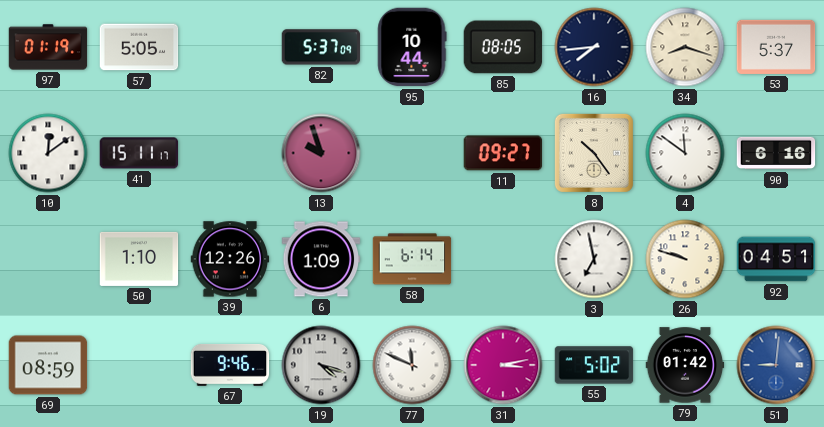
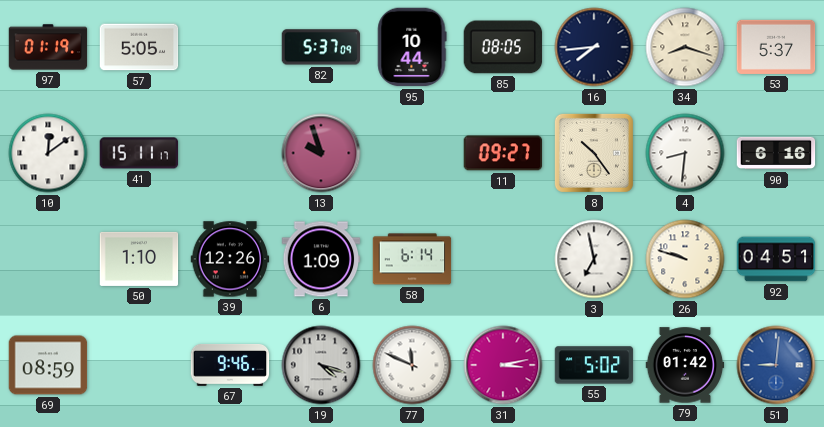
4: 11:51 -> 8:31
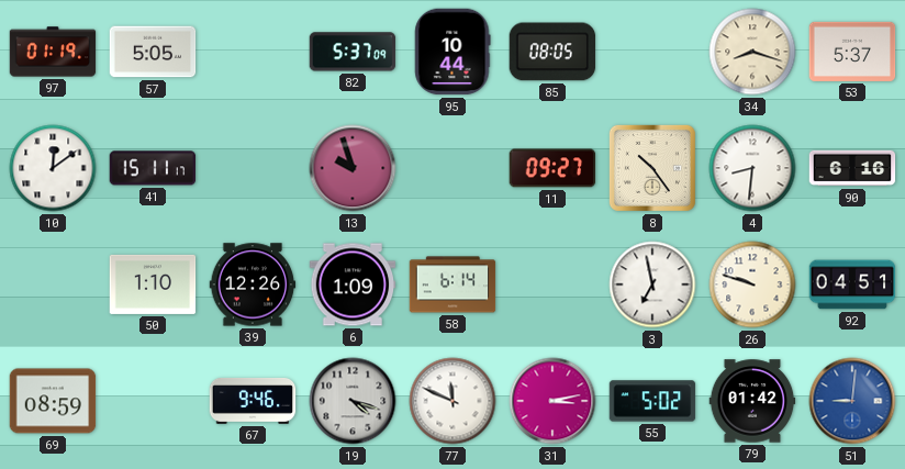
16: 7:44 -> none
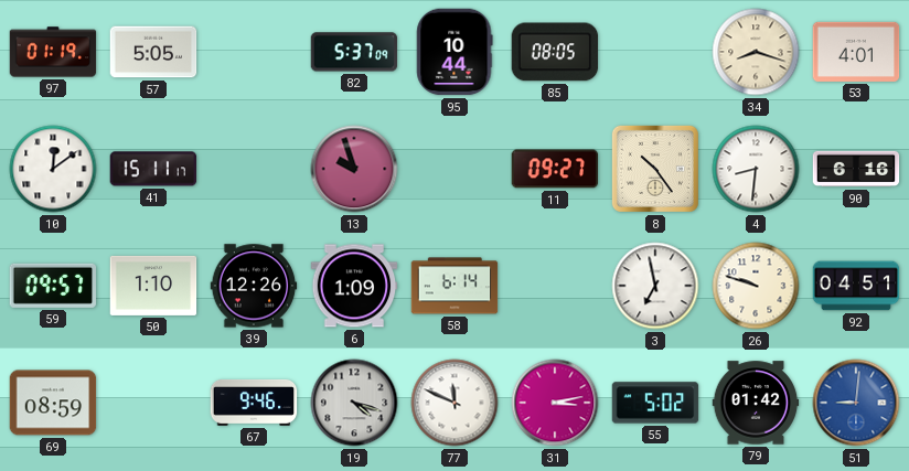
53: 5:37 -> 4:01
59: none -> 09:57
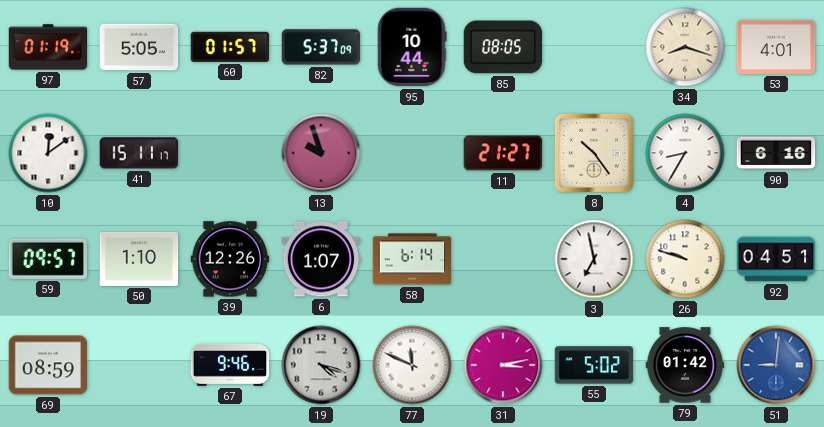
60: none -> 01:57
11: 09:27 -> 21:27
4: 8:31 -> 8:35
6: 1:09 -> 1:07
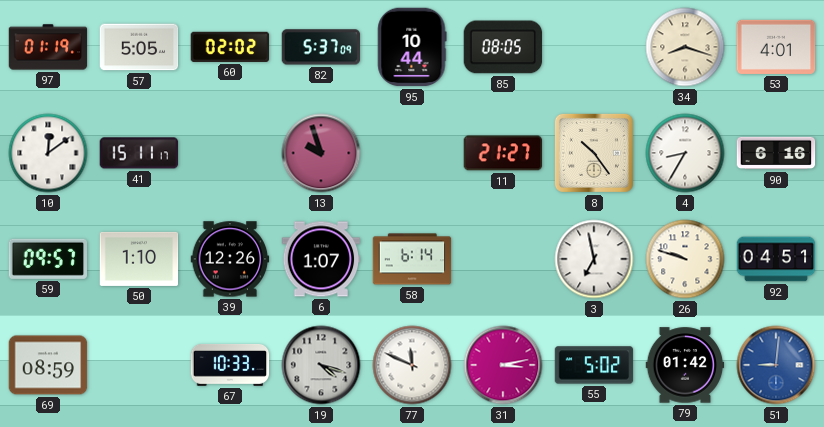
60: 01:57 -> 02:02
67: 9:46 -> 10:33
